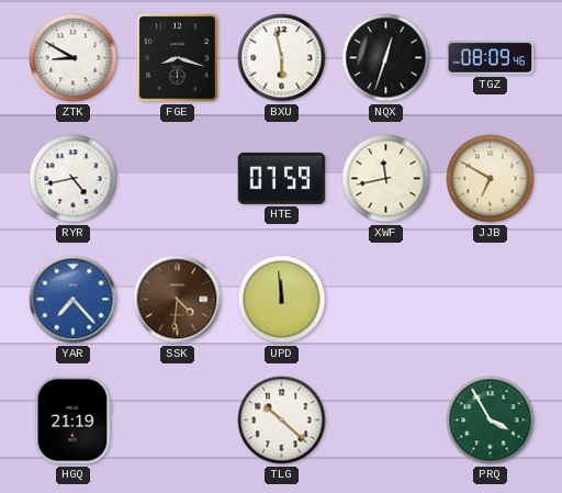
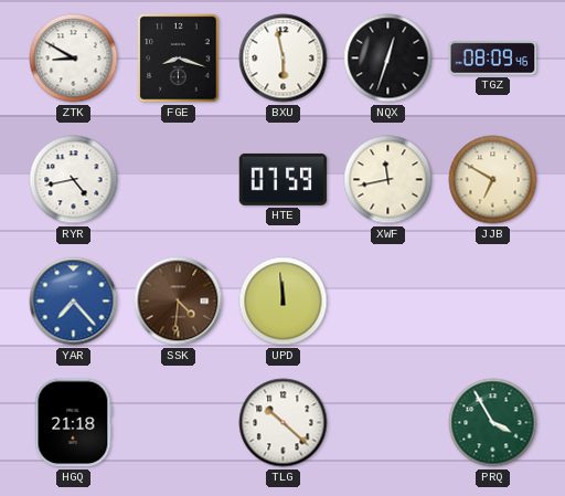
HGQ: 21:19 -> 21:18
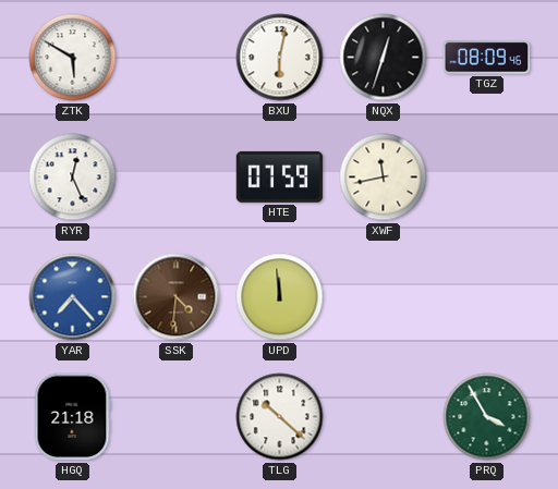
ZTK: 8:50 -> 5:50
FGE: 8:18 -> none
BXU: 5:58 -> 6:02
RYR: 4:43 -> 12:26
JJB: 6:50 -> none
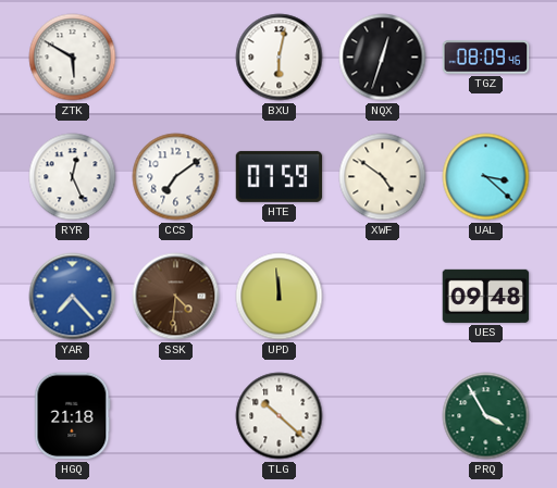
CCS: none -> 7:09
XWF: 11:43 -> 4:51
UAL: none -> 3:22
UES: none -> 09:48
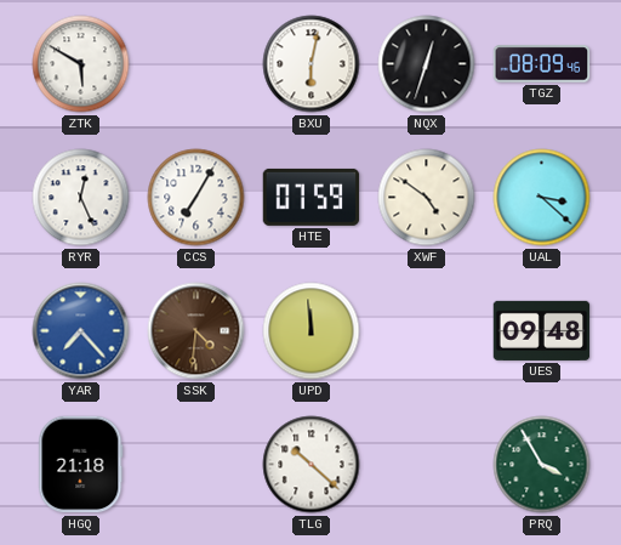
CCS: 7:09 -> 7:05
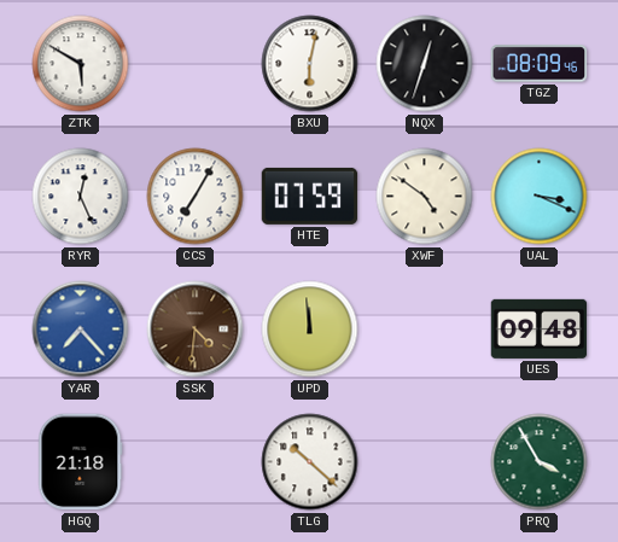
UAL: 3:22 -> 3:19
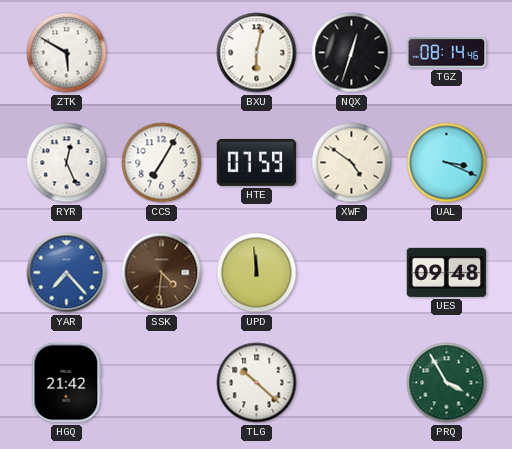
TGZ: 08:09 -> 08:14
HGQ: 21:18 -> 21:42
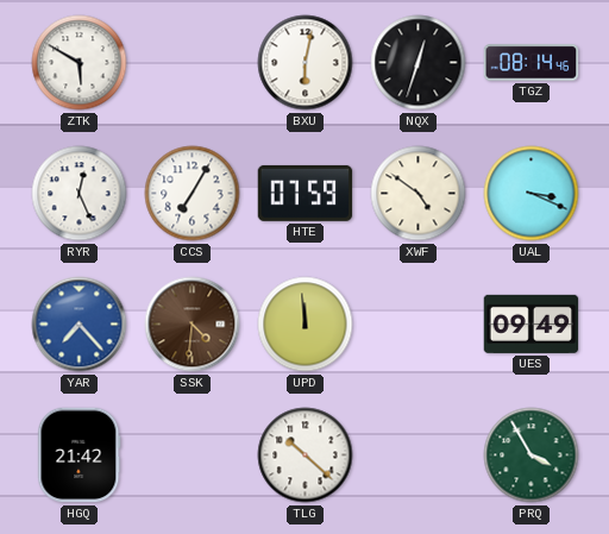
UES: 09:48 -> 09:49
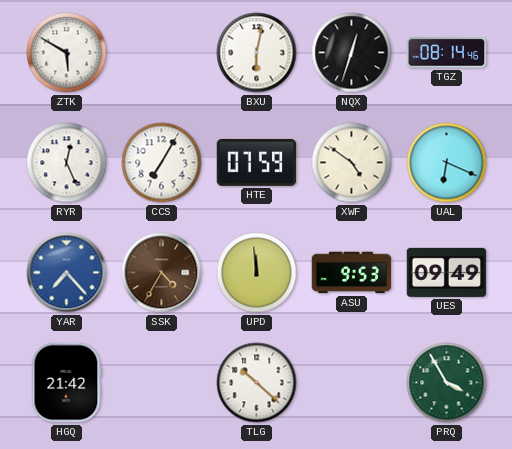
UAL: 3:19 -> 6:19
SSK: 4:31 -> 4:35
ASU: none -> 9:53
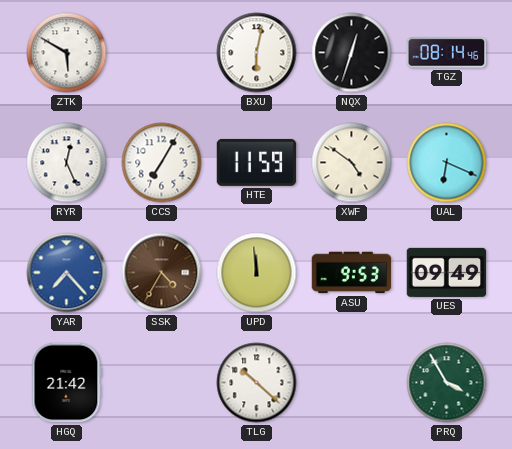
HTE: 07:59 -> 11:59
